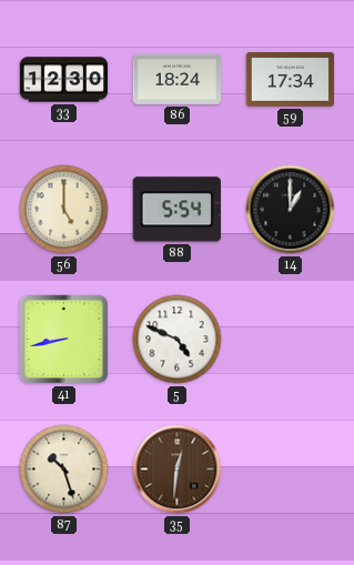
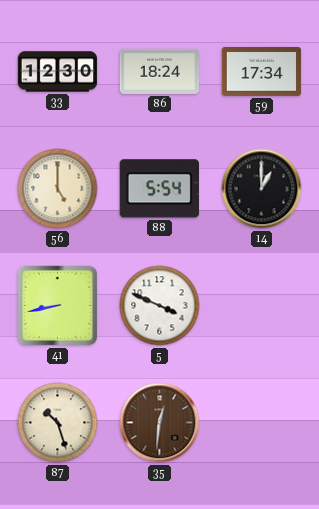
5: 4:49 -> 3:49
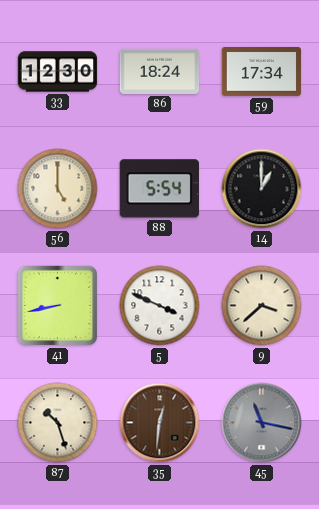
9: none -> 3:38
45: none -> 11:17
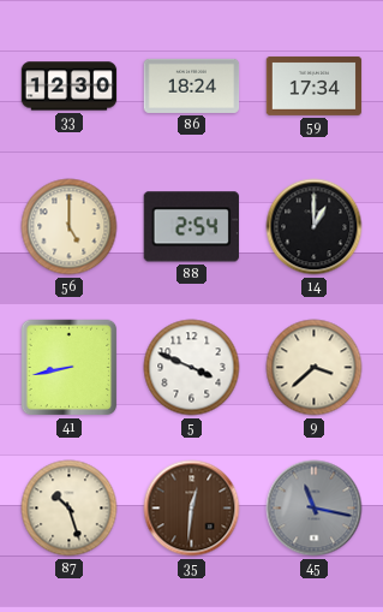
88: 5:54 -> 2:54
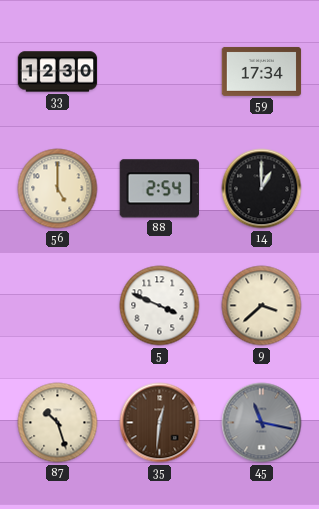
86: 18:24 -> none
41: 8:43 -> none
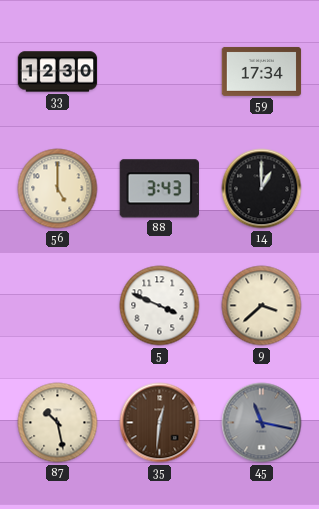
88: 2:54 -> 3:43
87: 10:27 -> 10:28
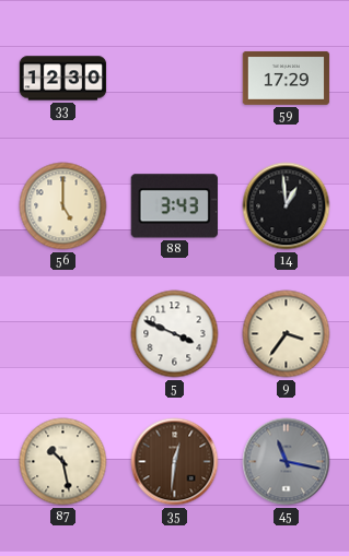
59: 17:34 -> 17:29
14: 1:00 -> 12:59
9: 3:38 -> 3:36
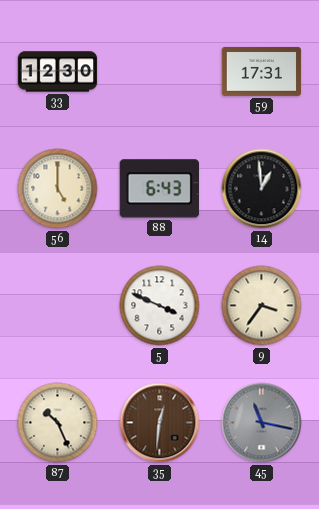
59: 17:29 -> 17:31
88: 3:43 -> 6:43
87: 10:28 -> 10:26
